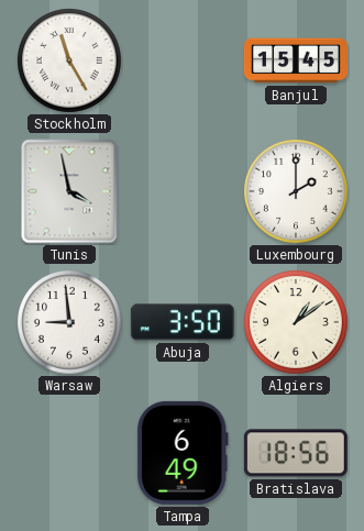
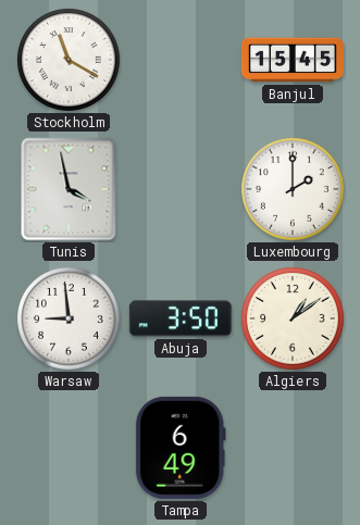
Stockholm: 11:25 -> 11:20
Bratislava: 18:56 -> none
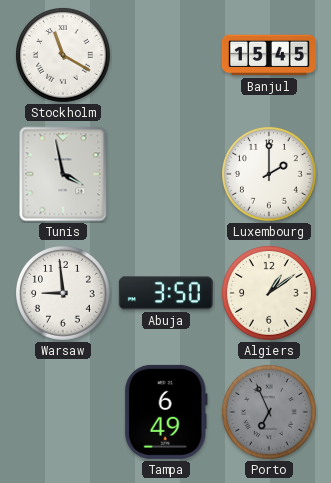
Porto: none -> 6:56
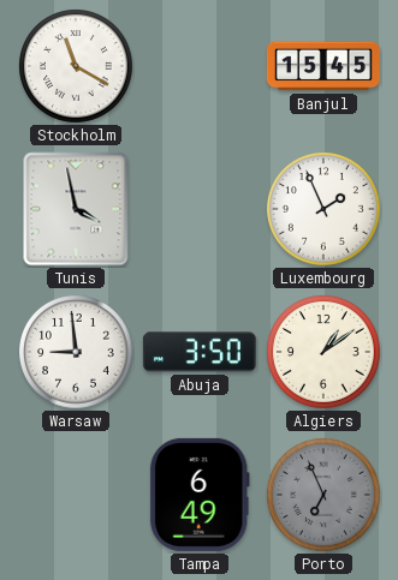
Luxembourg: 2:00 -> 1:56
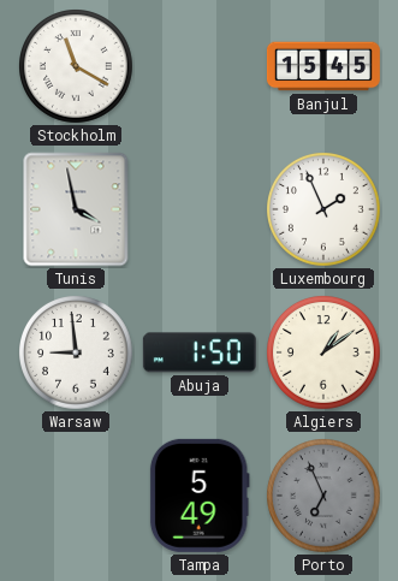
Abuja: 3:50 -> 1:50
Tampa: 6:49 -> 5:49
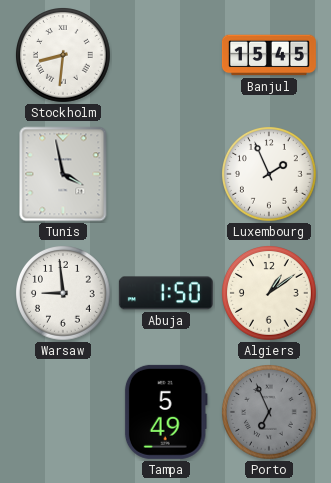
Stockholm: 11:20 -> 8:31
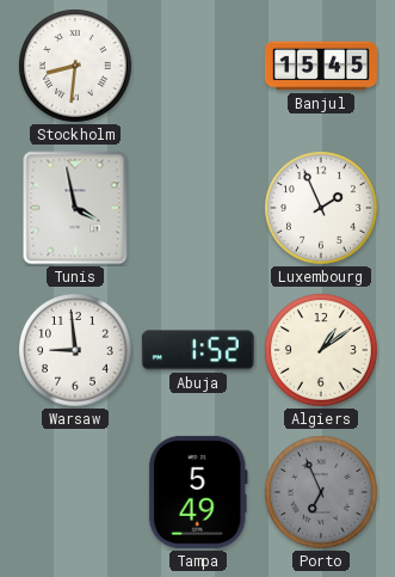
Abuja: 1:50 -> 1:52
